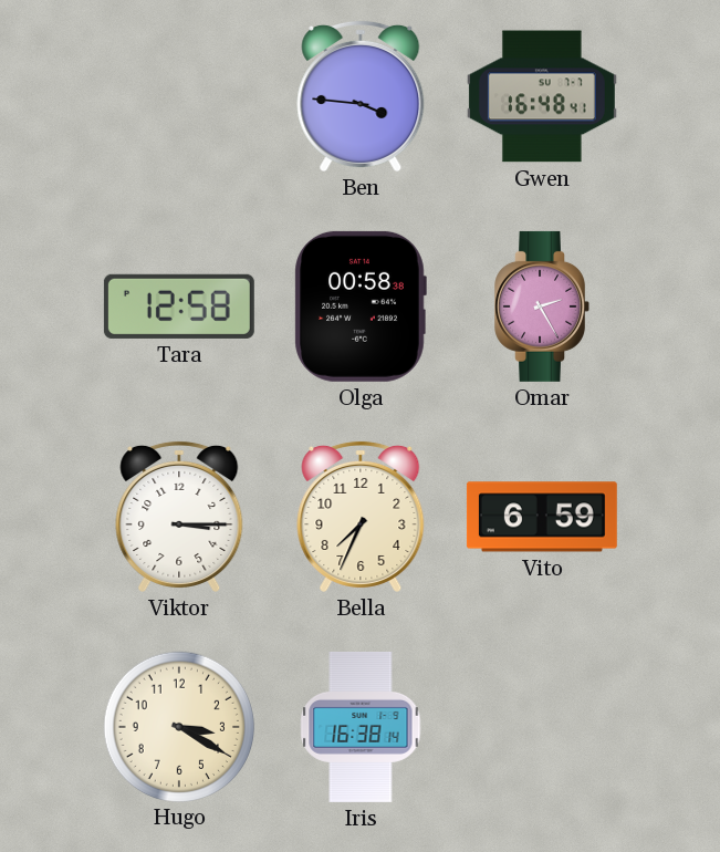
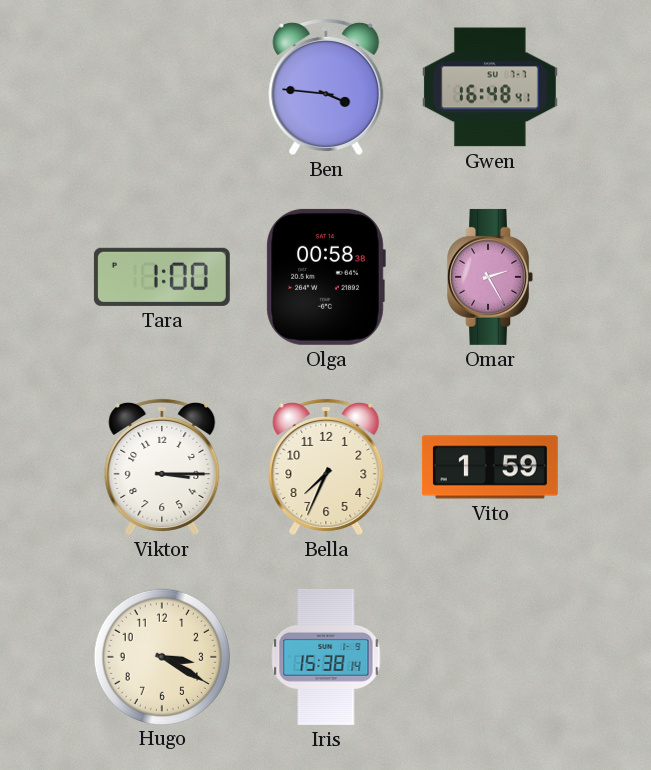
Tara: 12:58 -> 1:00
Vito: 6:59 -> 1:59
Iris: 16:38 -> 15:38
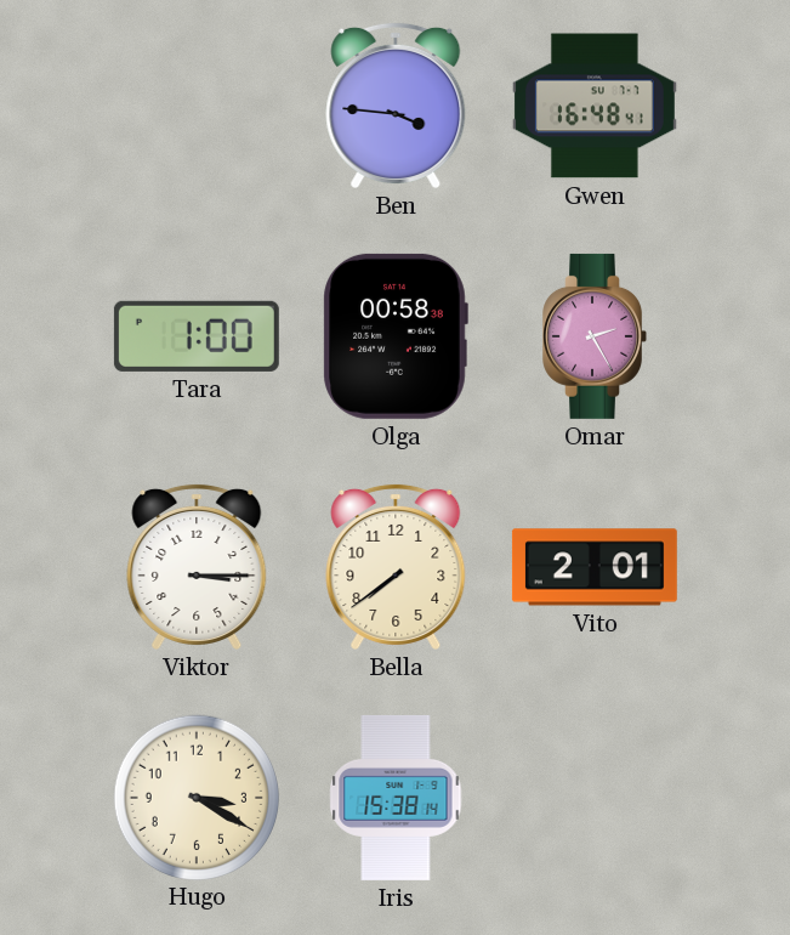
Bella: 7:34 -> 7:39
Vito: 1:59 -> 2:01
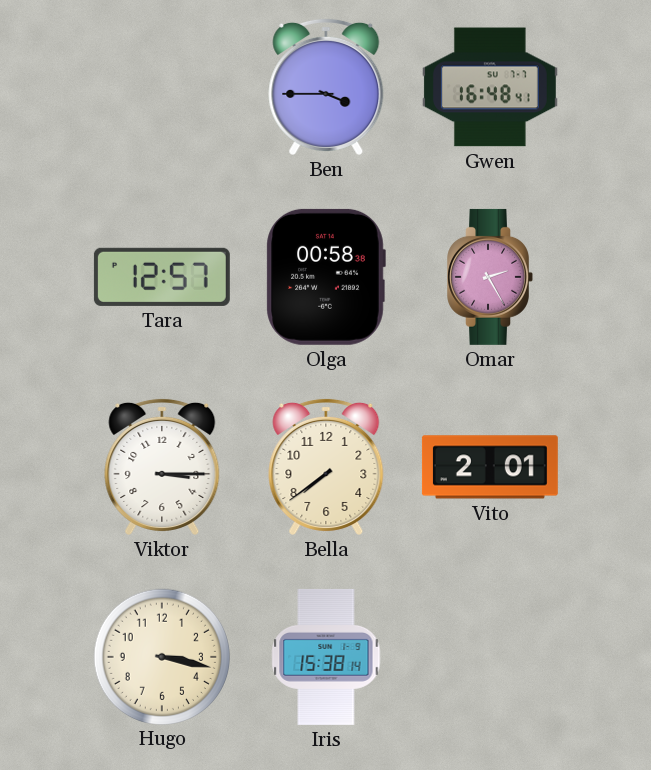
Ben: 3:46 -> 3:45
Tara: 1:00 -> 12:57
Hugo: 3:20 -> 3:17
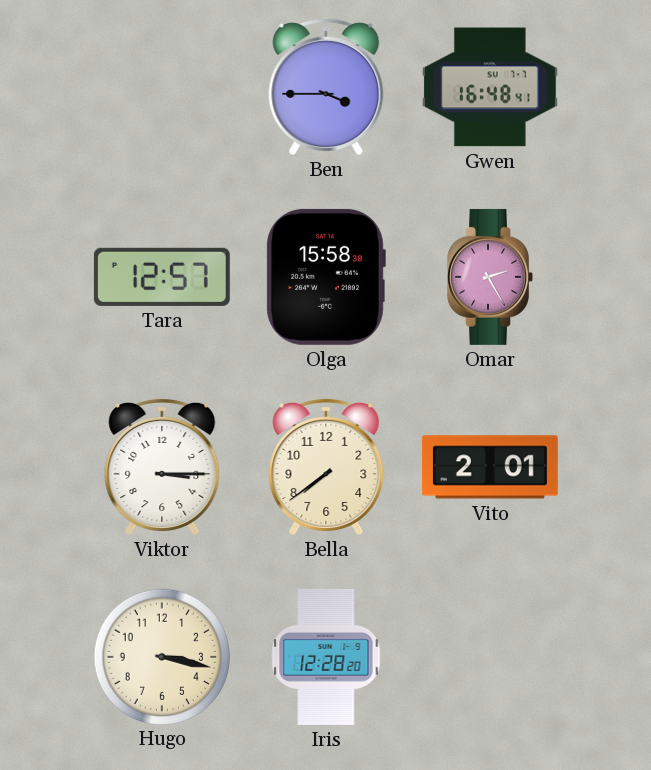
Olga: 00:58 -> 15:58
Iris: 15:38 -> 12:28
